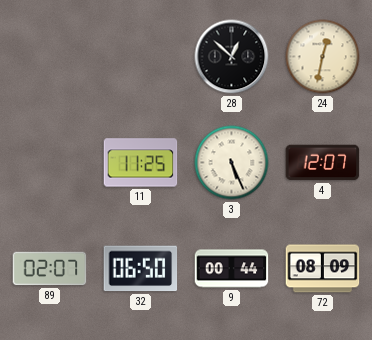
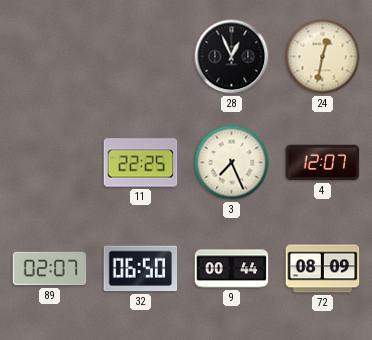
28: 12:52 -> 12:56
11: 11:25 -> 22:25
3: 5:26 -> 7:26
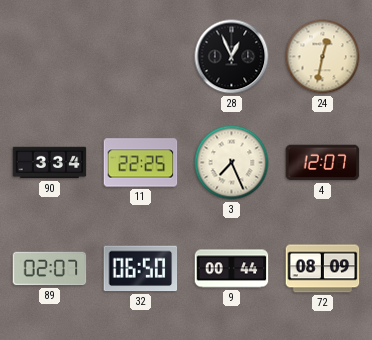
90: none -> 3:34
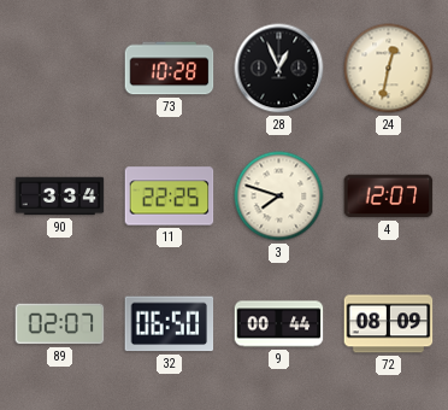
73: none -> 10:28
3: 7:26 -> 7:48
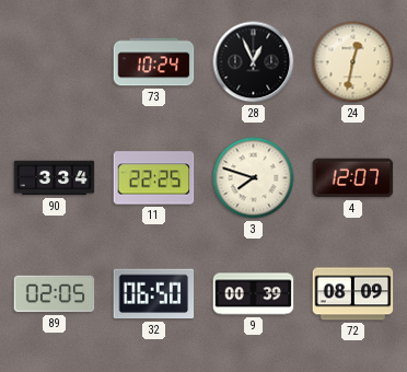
73: 10:28 -> 10:24
89: 02:07 -> 02:05
9: 00:44 -> 00:39
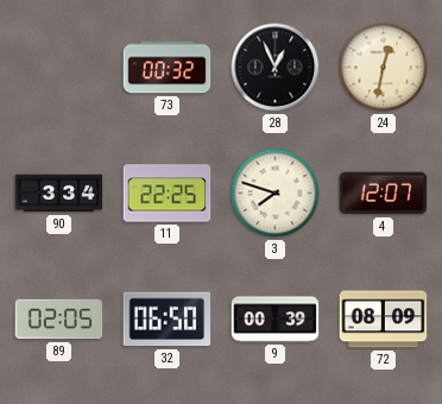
73: 10:24 -> 00:32
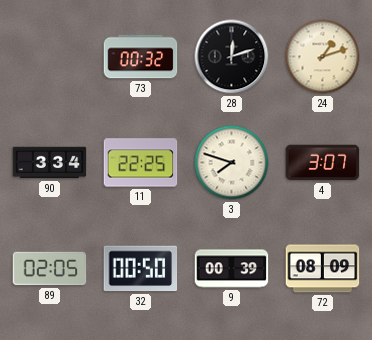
28: 12:56 -> 12:12
24: 12:32 -> 1:12
4: 12:07 -> 3:07
32: 06:50 -> 00:50
